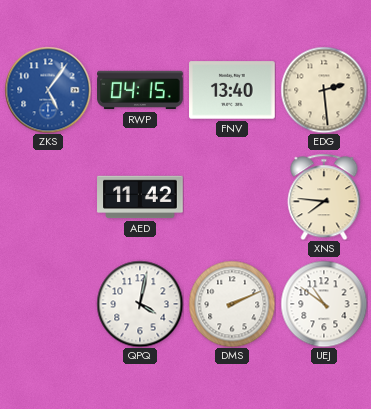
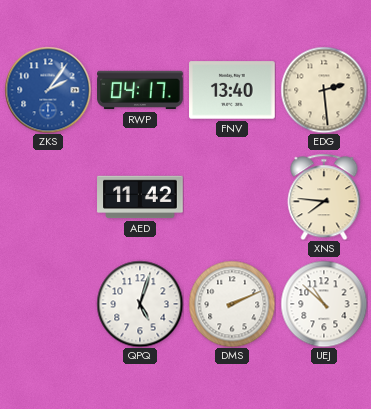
ZKS: 5:06 -> 2:06
RWP: 04:15 -> 04:17
QPQ: 4:02 -> 5:03
UEJ: 10:51 -> 10:52
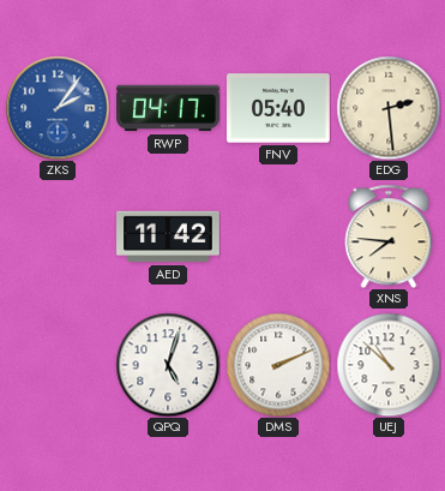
FNV: 13:40 -> 05:40
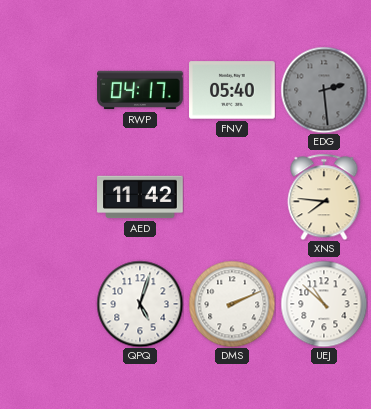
ZKS: 2:06 -> none
EDG dial: cream -> grey
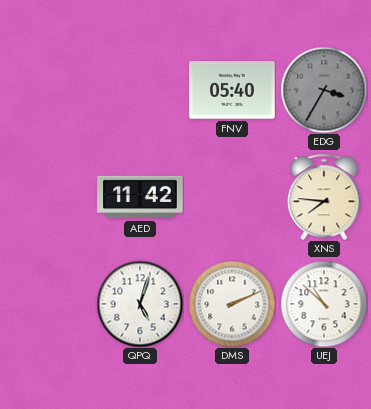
RWP: 04:17 -> none
EDG: 2:29 -> 3:35
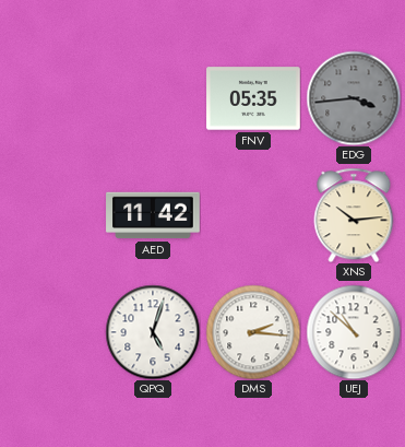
FNV: 05:40 -> 05:35
EDG: 3:35 -> 3:44
XNS: 7:46 -> 10:14
DMS: 2:11 -> 2:16
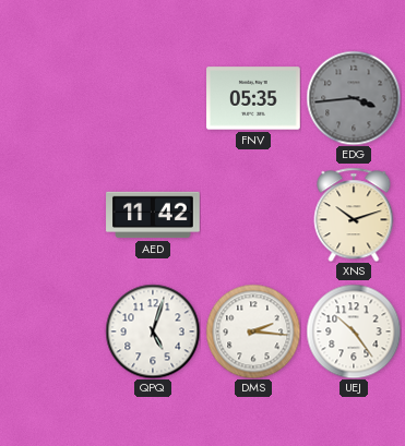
XNS: 10:14 -> 10:12
UEJ: 10:52 -> 10:24
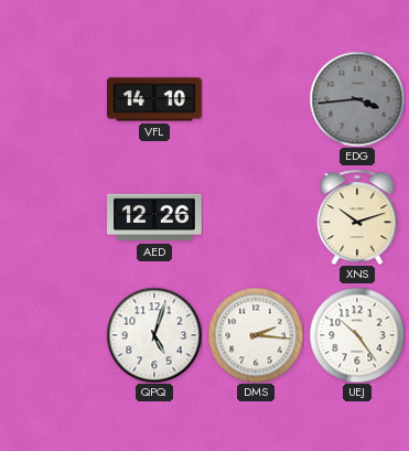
VFL: none -> 14:10
FNV: 05:35 -> none
AED: 11:42 -> 12:26
